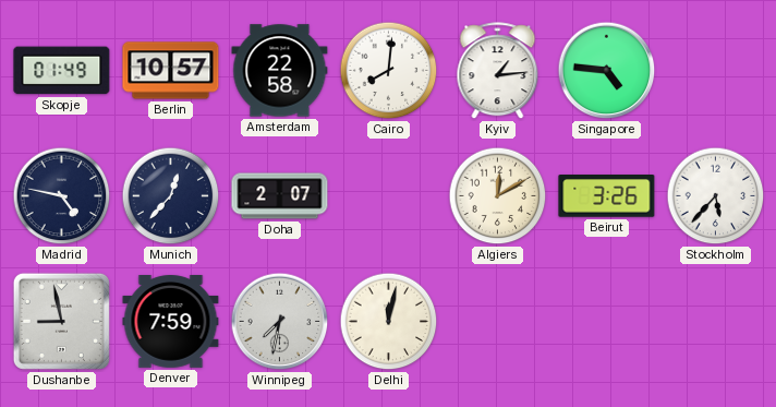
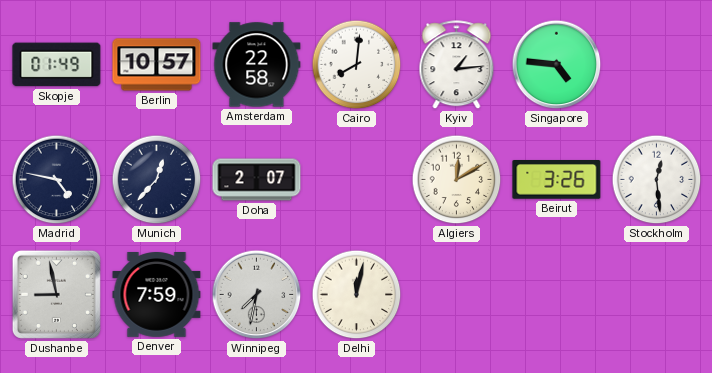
Stockholm: 5:37 -> 12:29
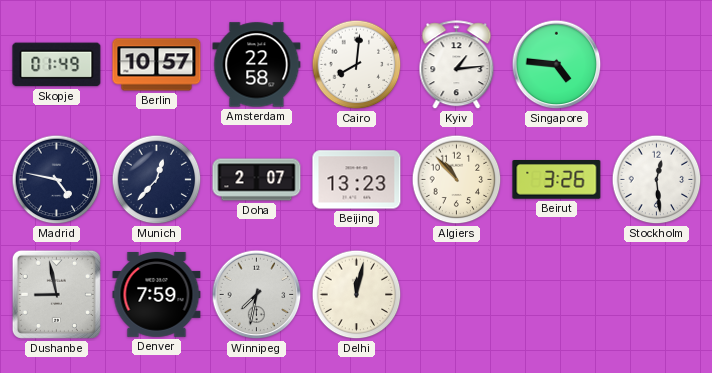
Beijing: none -> 13:23
Algiers: 12:10 -> 10:53
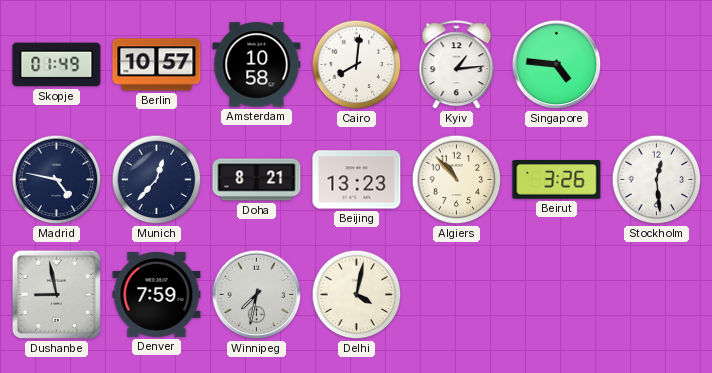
Amsterdam: 22:58 -> 10:58
Doha: 2:07 -> 8:21
Delhi: 12:02 -> 4:02
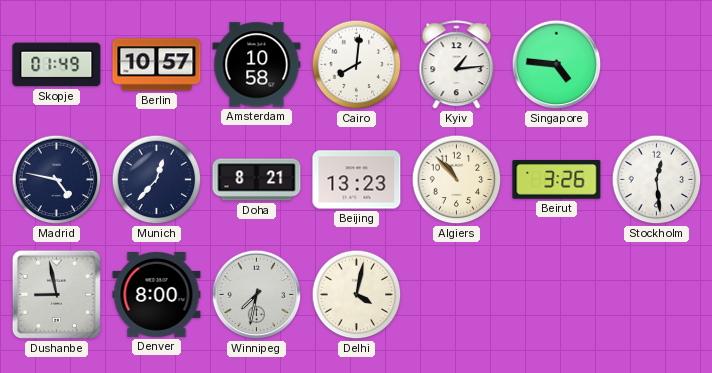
Denver: 7:59 -> 8:00
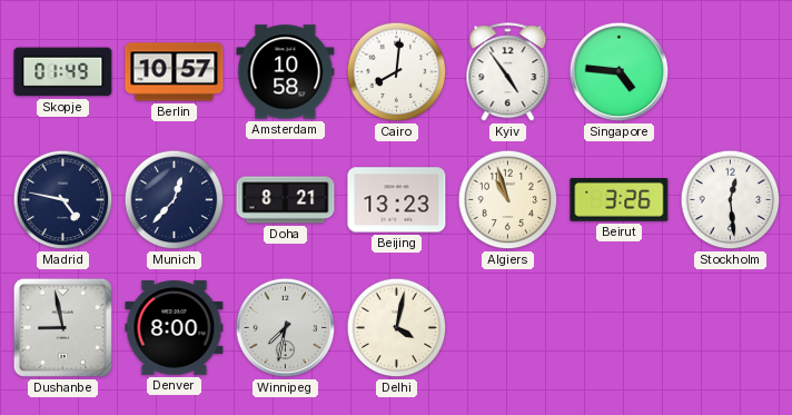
Kyiv: 1:14 -> 4:54
Algiers: 10:53 -> 10:57
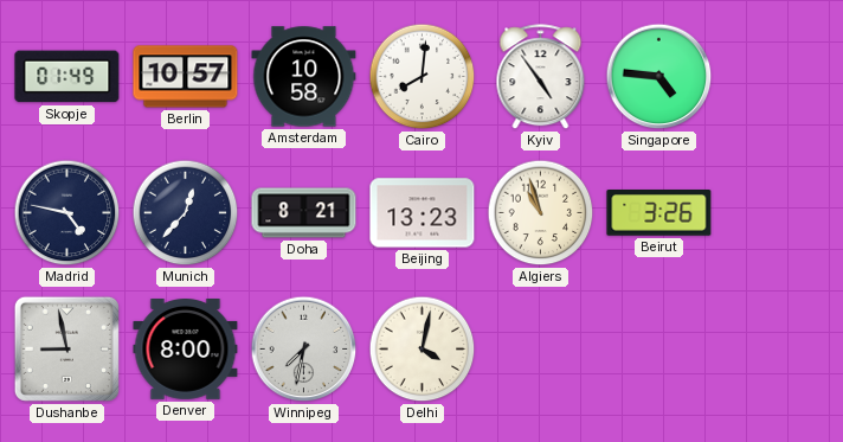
Stockholm: 12:29 -> none
